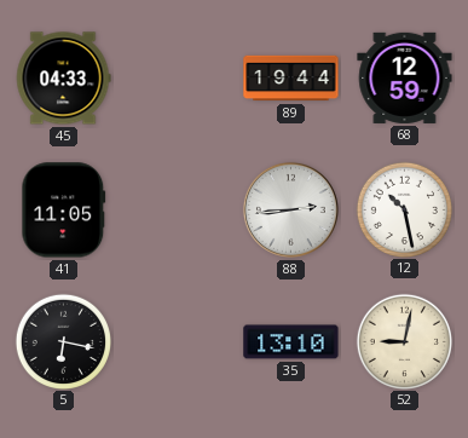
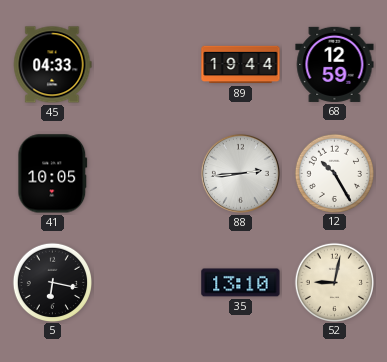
41: 11:05 -> 10:05
12: 10:28 -> 10:25
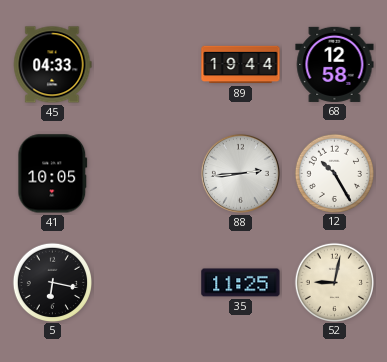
68: 12:59 -> 12:58
35: 13:10 -> 11:25
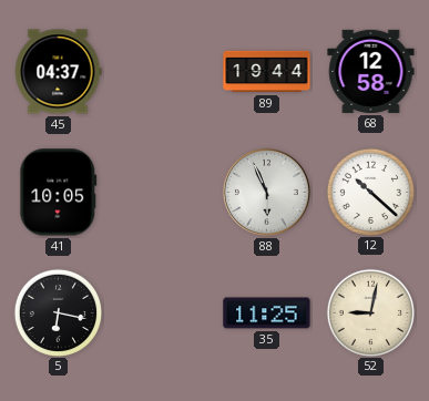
45: 04:33 -> 04:37
88: 2:44 -> 5:56
12: 10:25 -> 10:22
